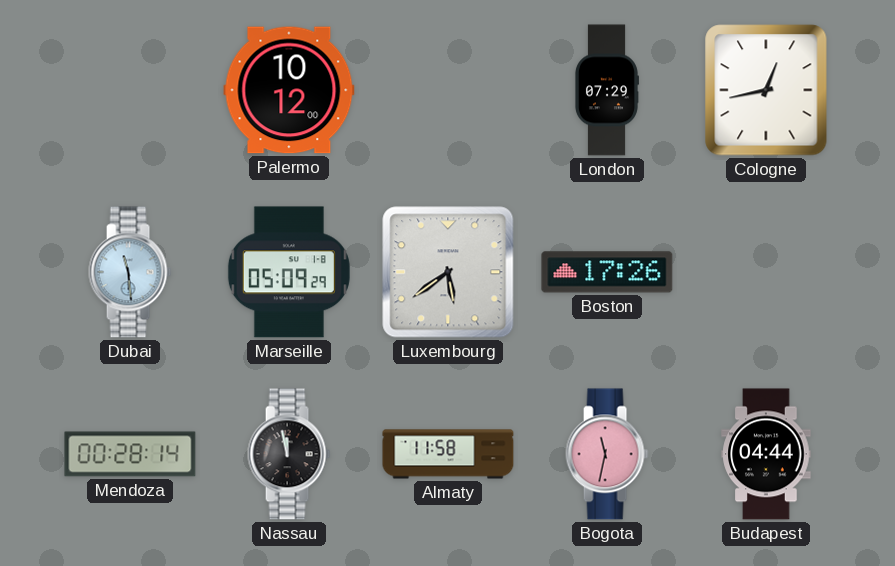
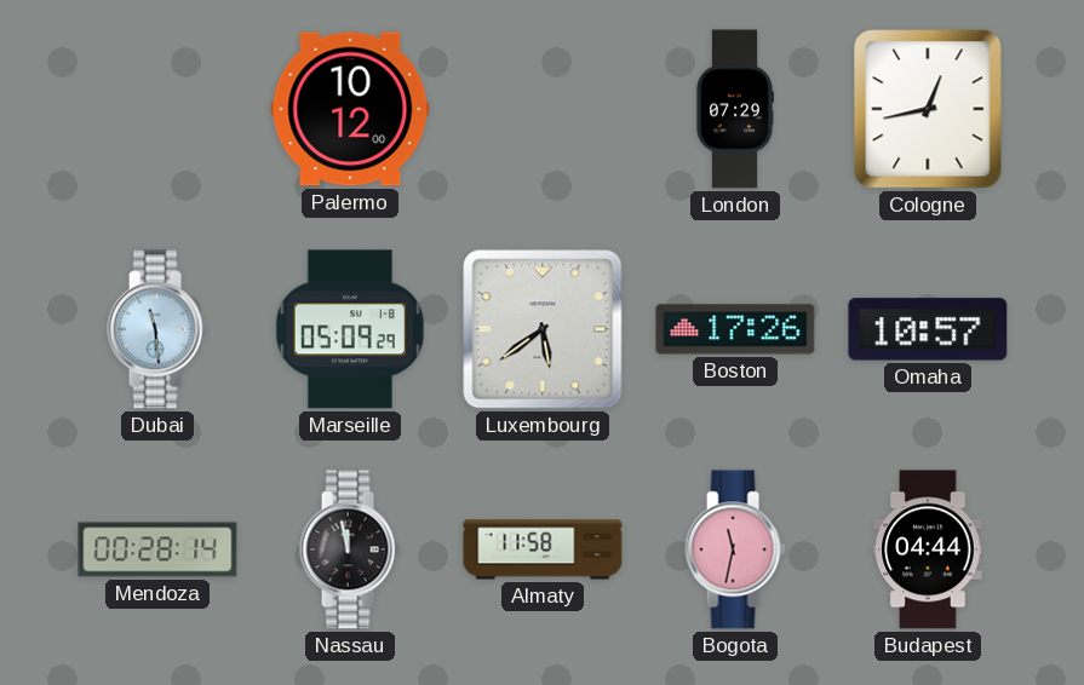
Omaha: none -> 10:57
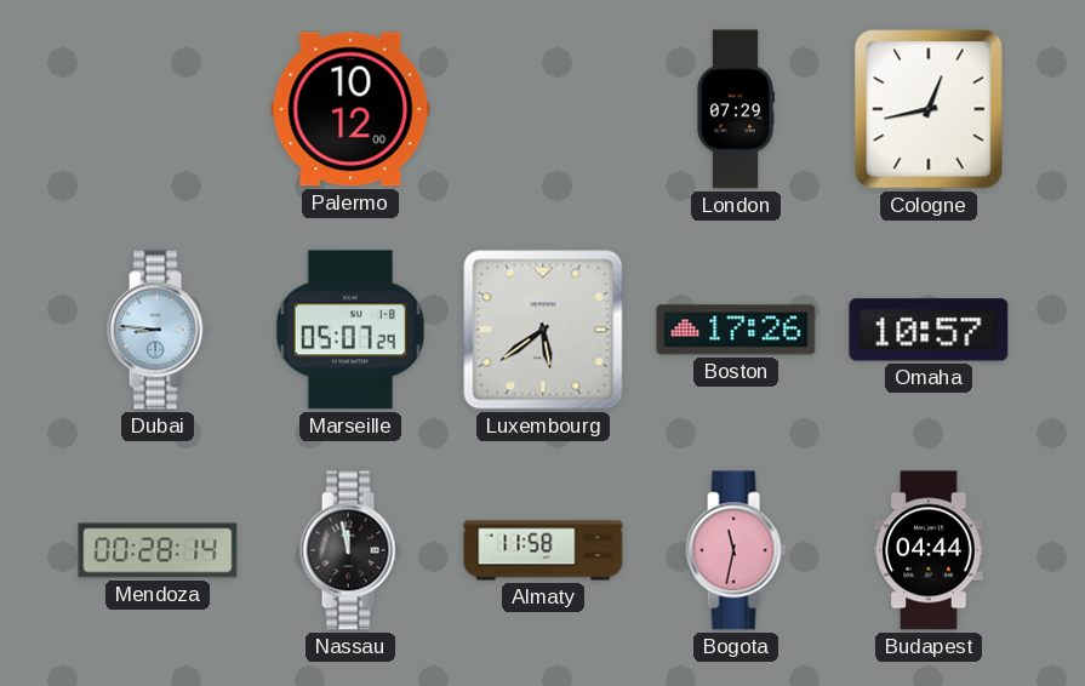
Dubai: 11:29 -> 8:46
Marseille: 05:09 -> 05:07
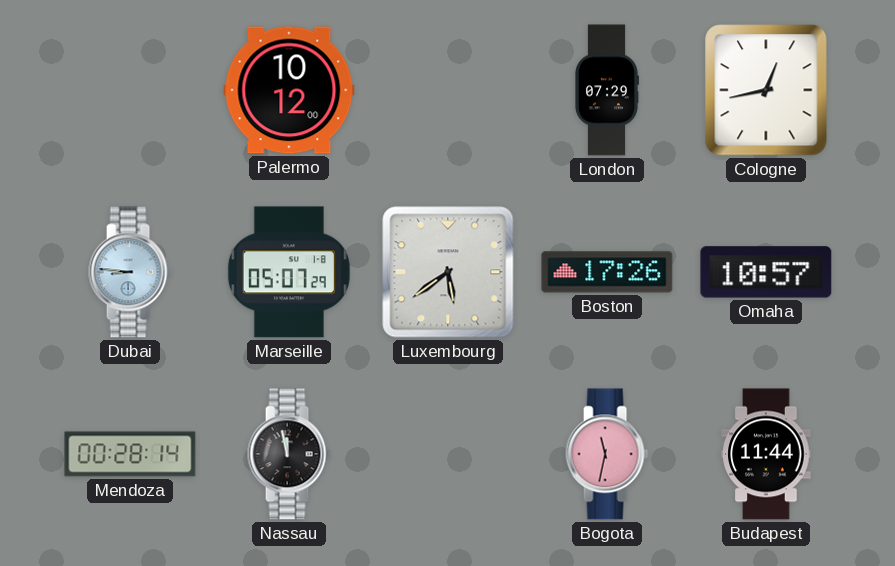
Almaty: 11:58 -> none
Budapest: 04:44 -> 11:44
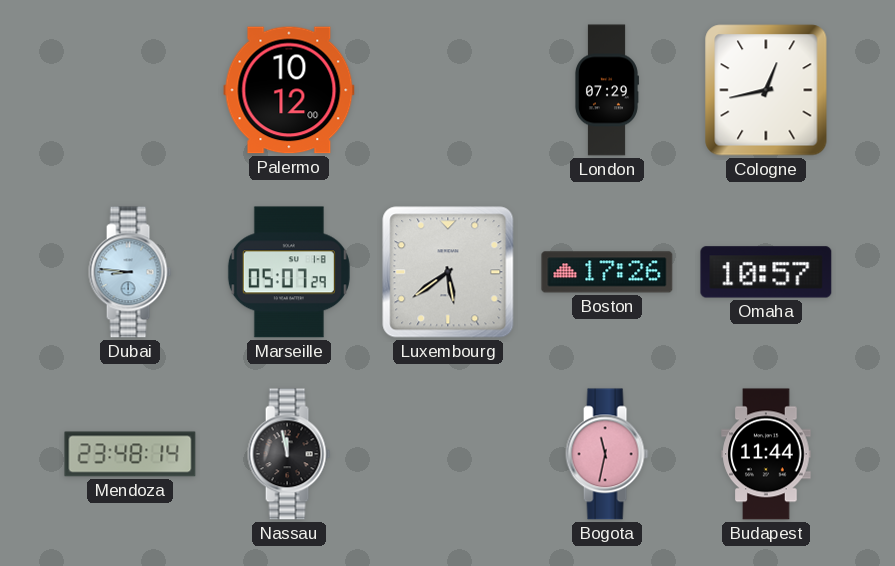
Mendoza: 00:28 -> 23:48
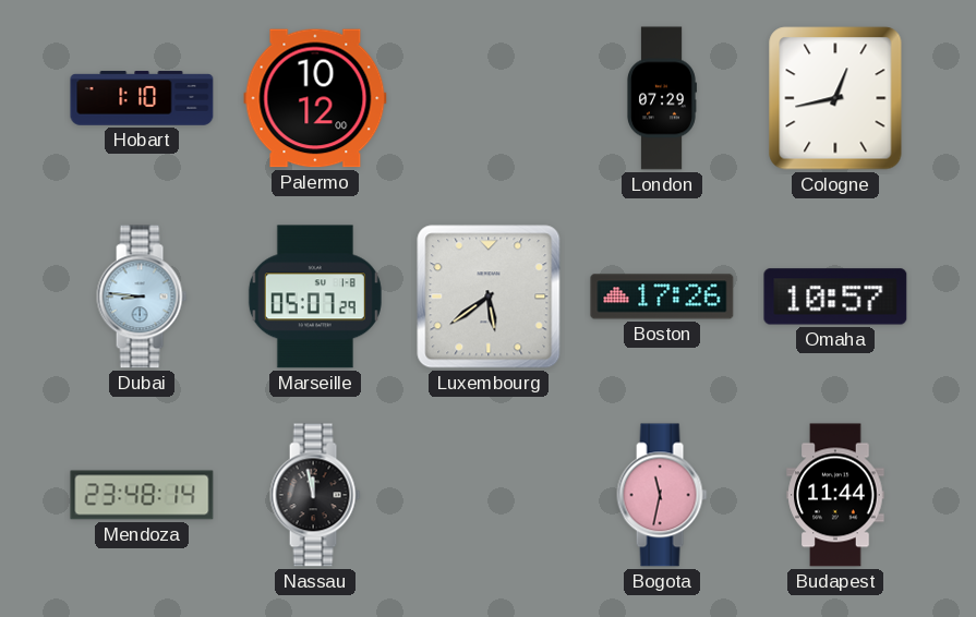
Hobart: none -> 1:10
